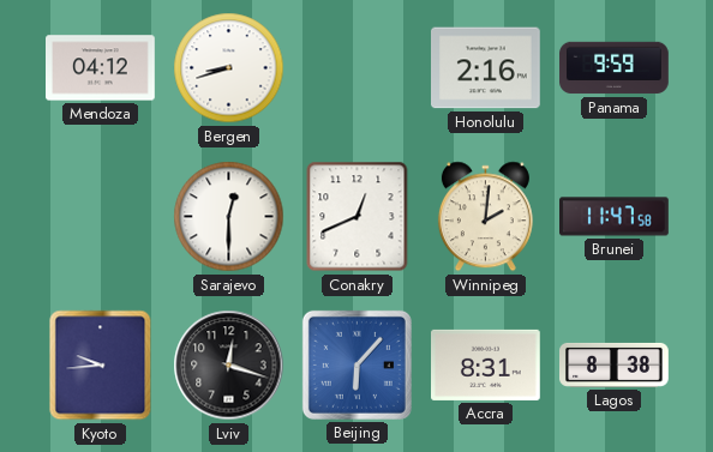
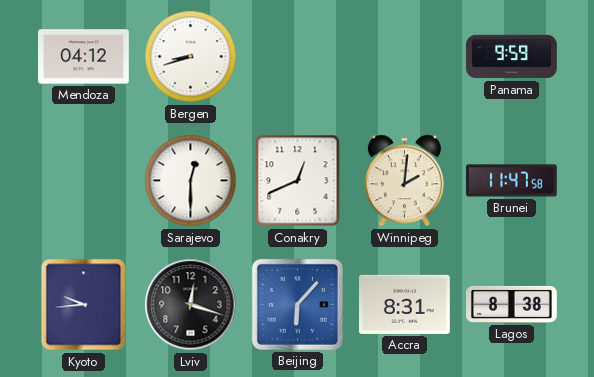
Honolulu: 2:16 -> none
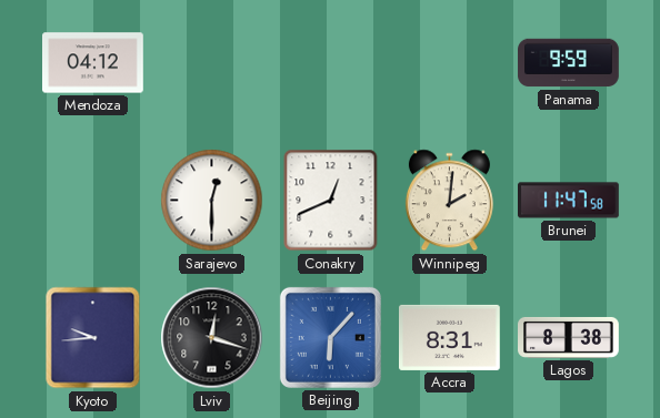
Bergen: 8:42 -> none
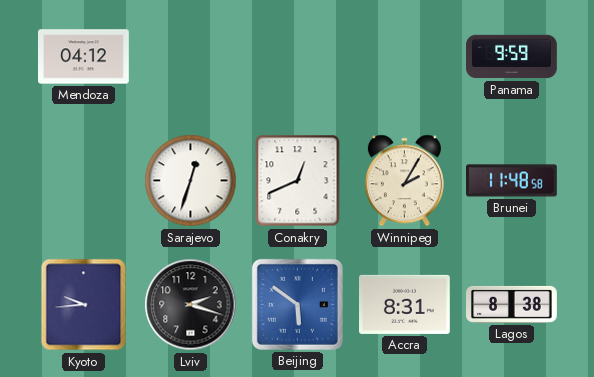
Sarajevo: 12:30 -> 12:33
Winnipeg: 2:01 -> 2:05
Brunei: 11:47 -> 11:48
Lviv: 12:18 -> 2:18
Beijing: 6:07 -> 5:51
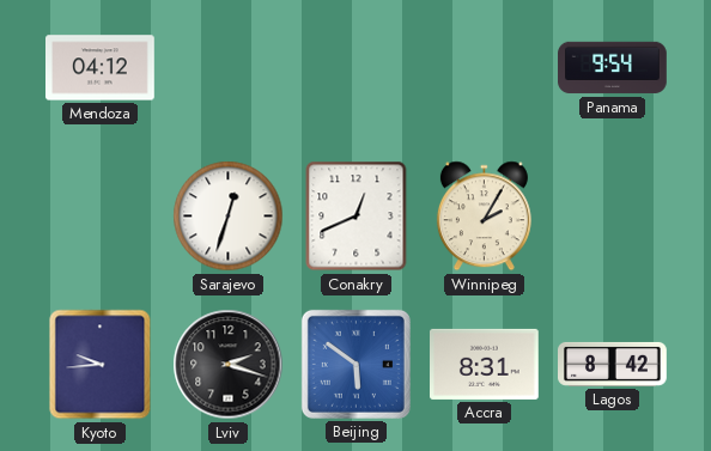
Panama: 9:59 -> 9:54
Brunei: 11:48 -> none
Lagos: 8:38 -> 8:42
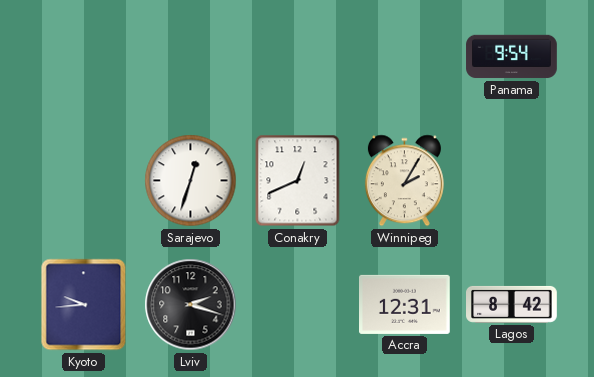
Mendoza: 04:12 -> none
Beijing: 5:51 -> none
Accra: 8:31 -> 12:31
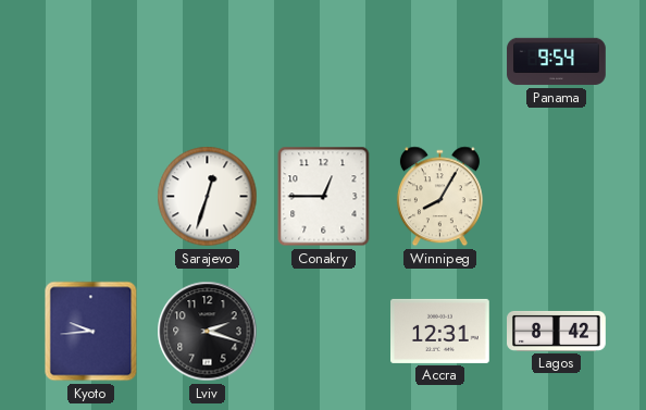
Conakry: 12:41 -> 12:45
Winnipeg: 2:05 -> 8:05
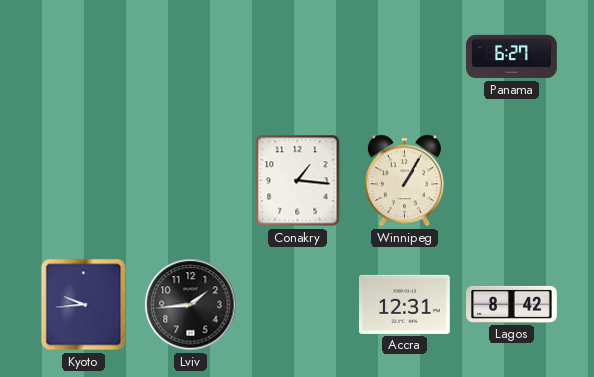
Panama: 9:54 -> 6:27
Sarajevo: 12:33 -> none
Conakry: 12:45 -> 1:16
Winnipeg: 8:05 -> 1:05
Lviv: 2:18 -> 1:44
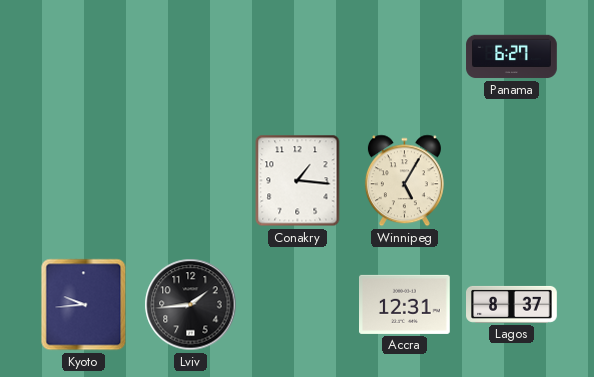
Winnipeg: 1:05 -> 5:05
Lagos: 8:42 -> 8:37
